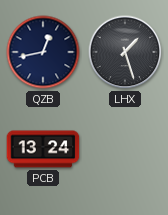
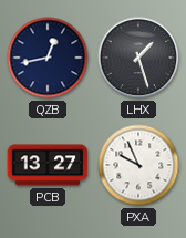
PCB: 13:24 -> 13:27
PXA: none -> 9:56
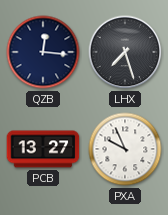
QZB: 12:43 -> 12:16
LHX: 1:27 -> 7:27
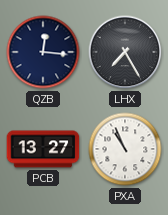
LHX: 7:27 -> 7:25
PXA: 9:56 -> 10:56
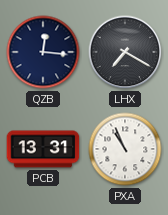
LHX: 7:25 -> 7:20
PCB: 13:27 -> 13:31
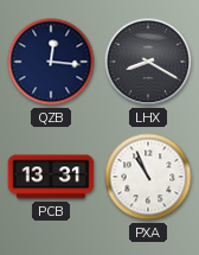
LHX: 7:20 -> 8:20
